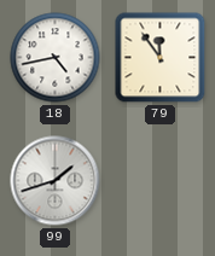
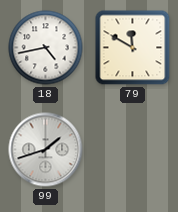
79: 11:54 -> 11:50
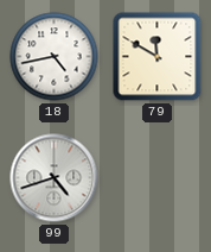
99: 1:42 -> 4:42
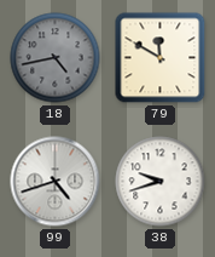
18 dial: white -> grey
38: none -> 9:42
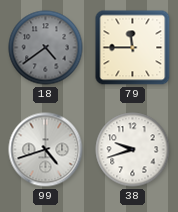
18: 4:43 -> 4:39
79: 11:50 -> 11:45
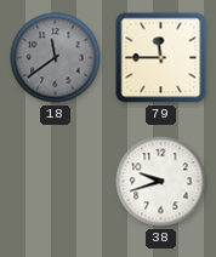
18: 4:39 -> 11:39
99: 4:42 -> none
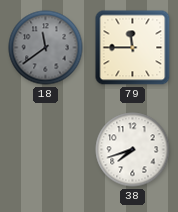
38: 9:42 -> 7:42
